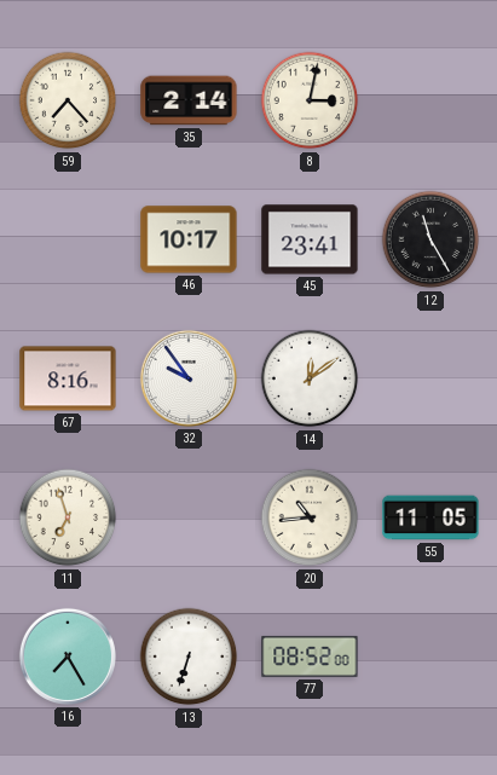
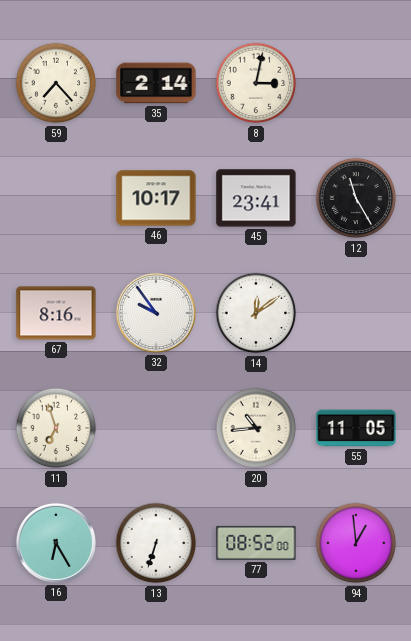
16: 7:25 -> 6:25
94: none -> 12:59
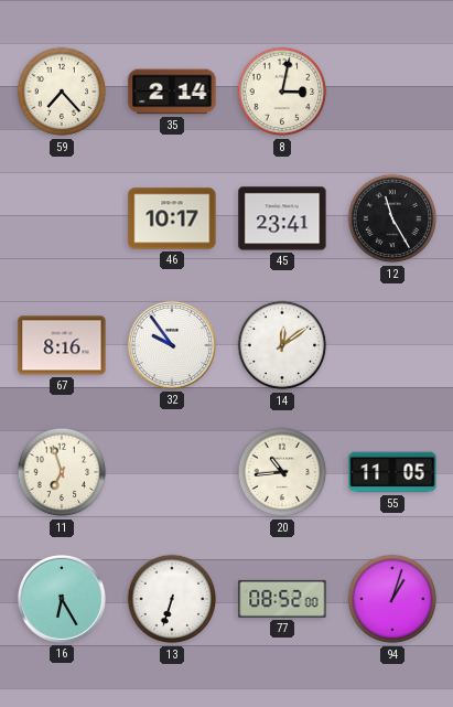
94: 12:59 -> 1:03
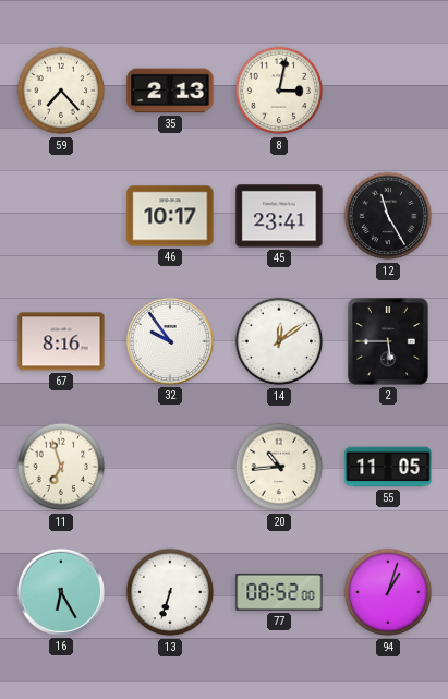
35: 2:14 -> 2:13
2: none -> 5:45
